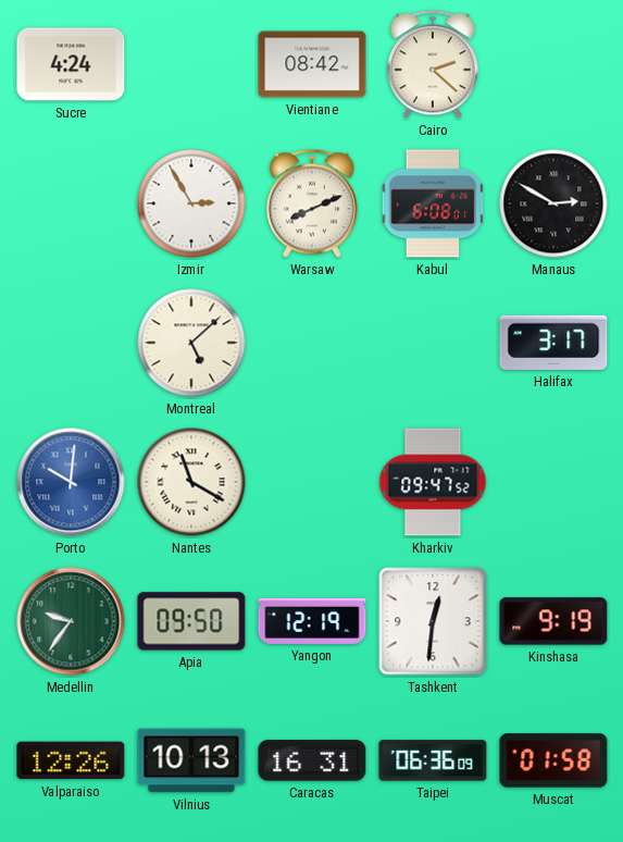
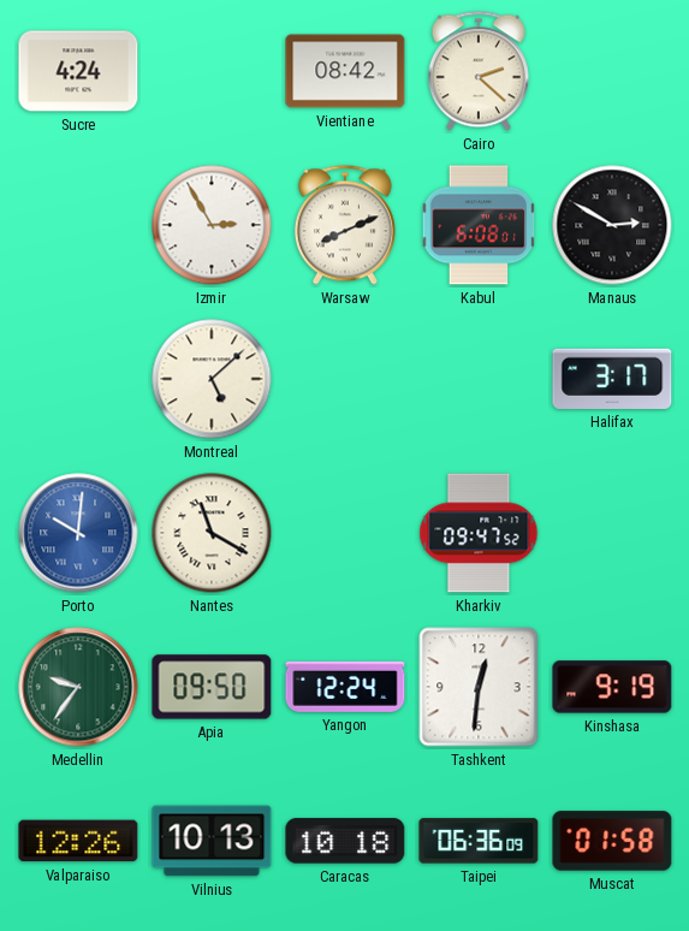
Yangon: 12:19 -> 12:24
Caracas: 16:31 -> 10:18
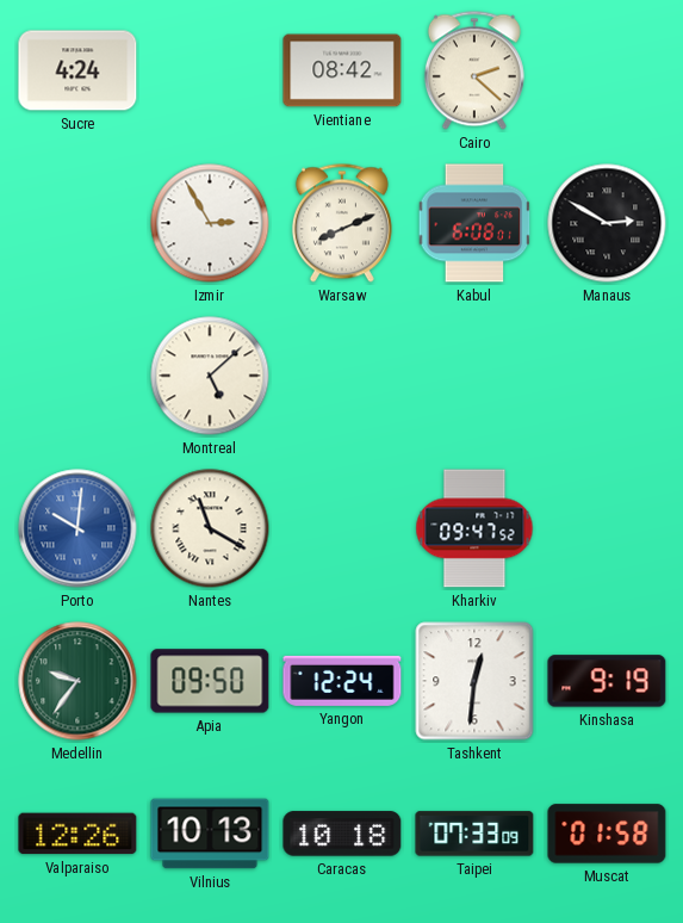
Halifax: 3:17 -> none
Taipei: 06:36 -> 07:33
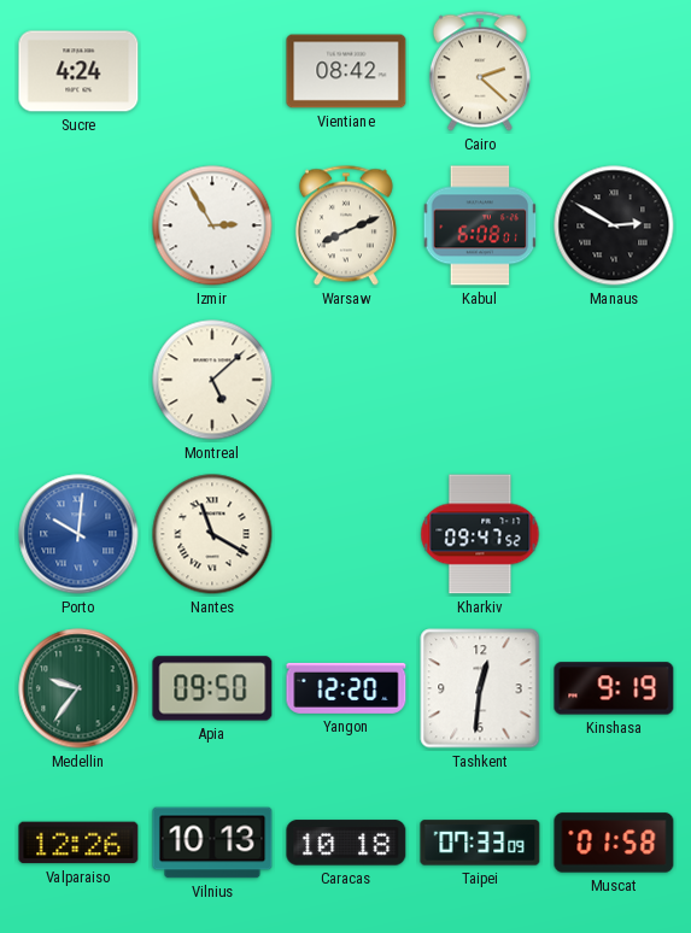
Yangon: 12:24 -> 12:20
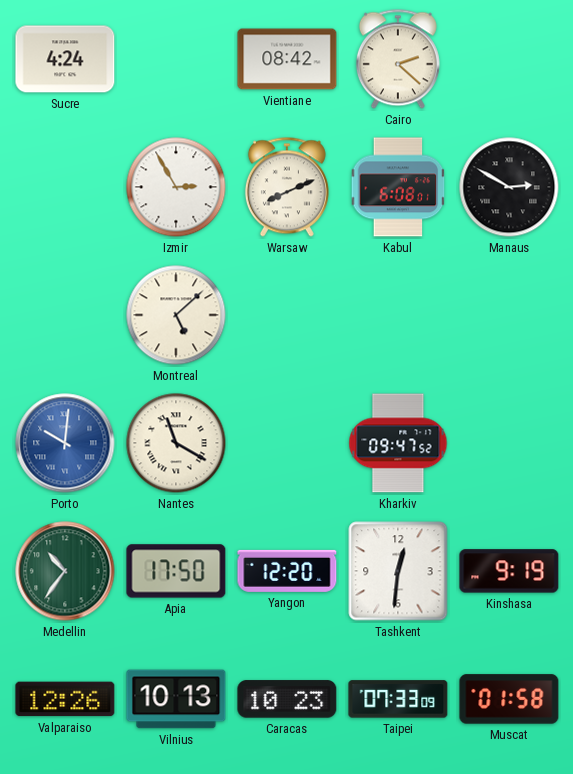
Medellin: 9:36 -> 10:36
Apia: 09:50 -> 17:50
Caracas: 10:18 -> 10:23
